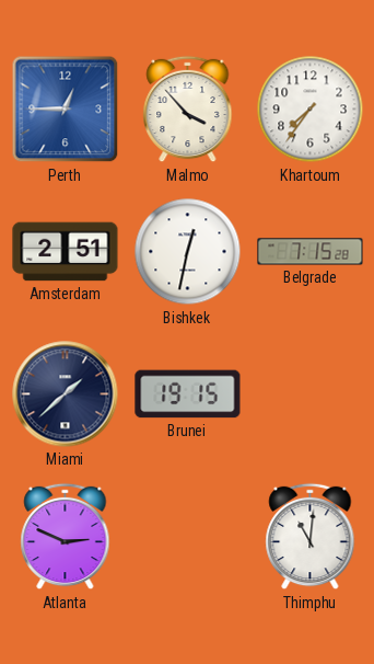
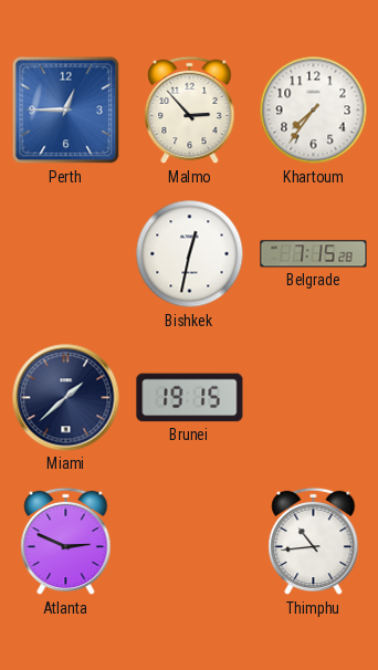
Malmo: 3:53 -> 2:53
Amsterdam: 2:51 -> none
Thimphu: 11:01 -> 10:44
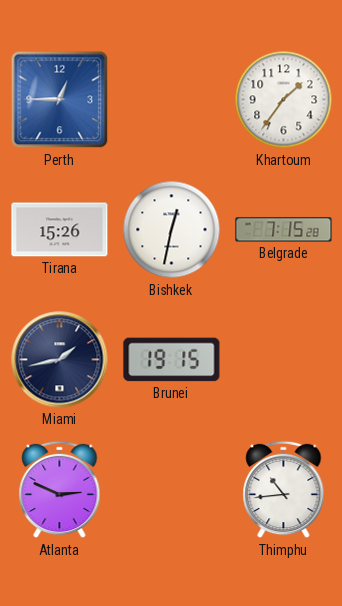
Malmo: 2:53 -> none
Khartoum: 7:36 -> 1:36
Tirana: none -> 15:26
Miami: 1:38 -> 1:43
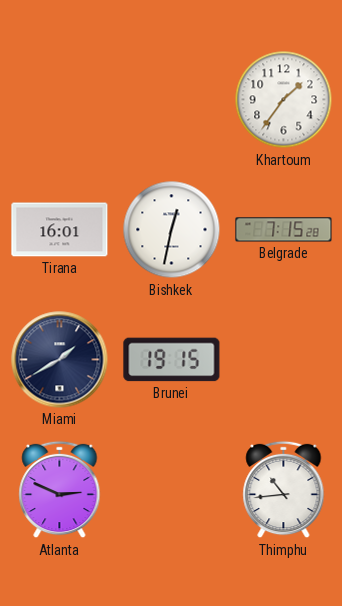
Perth: 12:45 -> none
Tirana: 15:26 -> 16:01
Miami: 1:43 -> 1:40
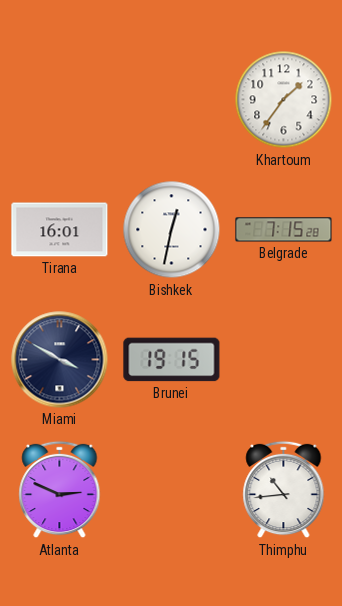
Miami: 1:40 -> 3:50
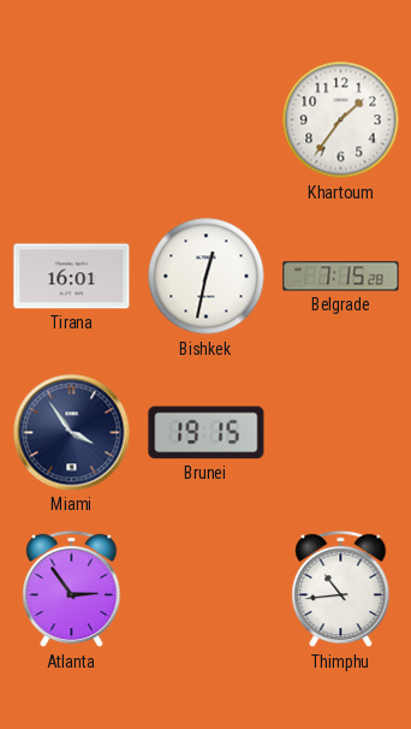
Miami: 3:50 -> 3:54
Atlanta: 2:49 -> 2:54
